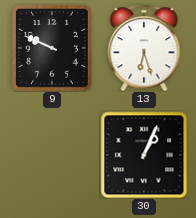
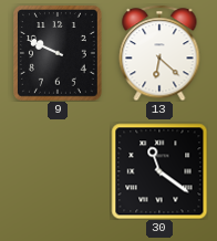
13: 6:27 -> 6:22
30: 1:04 -> 11:21
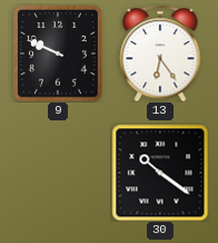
13: 6:22 -> 6:24
30: 11:21 -> 10:21
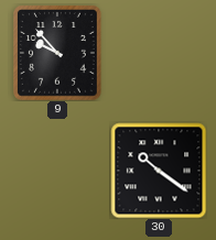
9: 9:49 -> 9:53
13: 6:24 -> none
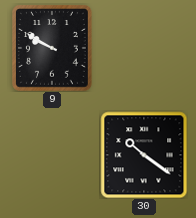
9: 9:53 -> 9:50
